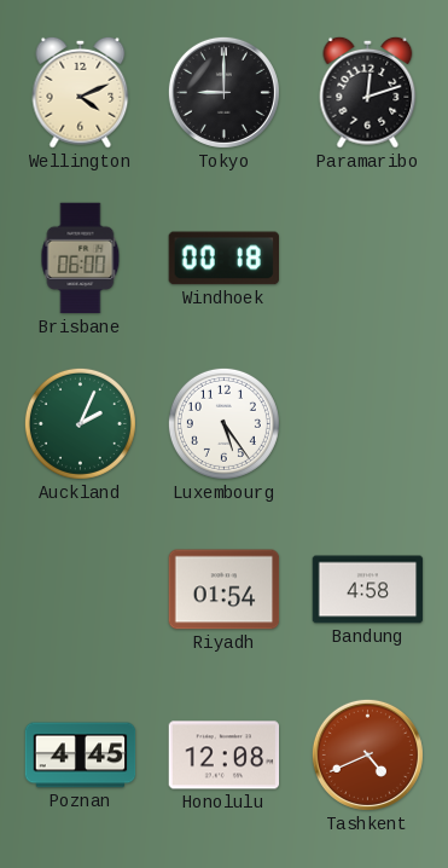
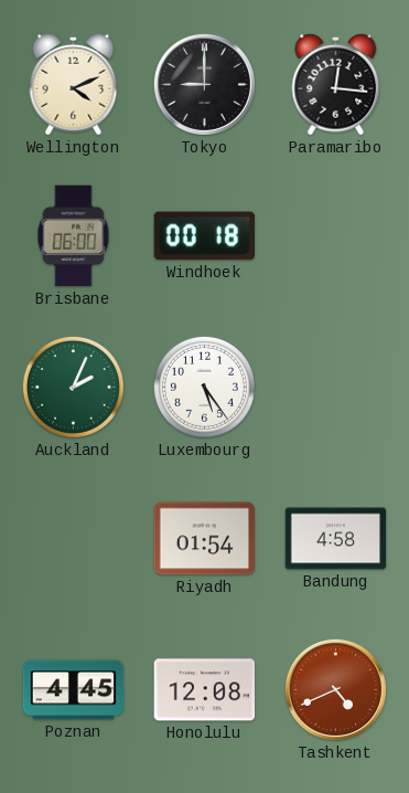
Paramaribo: 12:12 -> 12:16
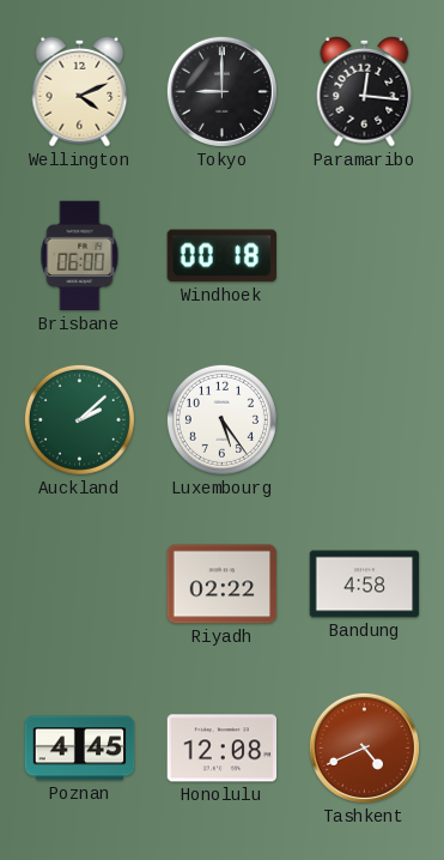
Auckland: 2:04 -> 2:08
Riyadh: 01:54 -> 02:22
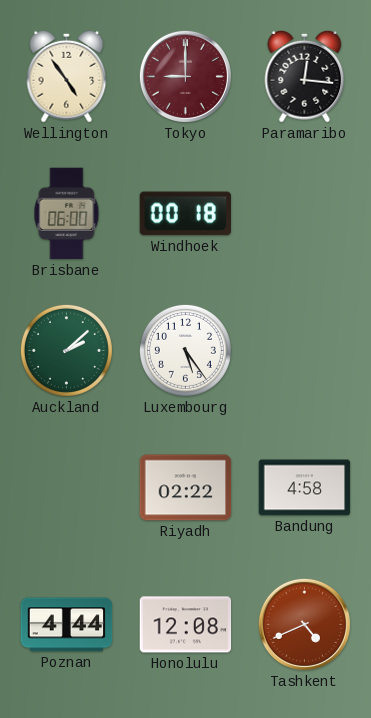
Wellington: 4:11 -> 4:54
Tokyo dial: black -> burgundy
Poznan: 4:45 -> 4:44
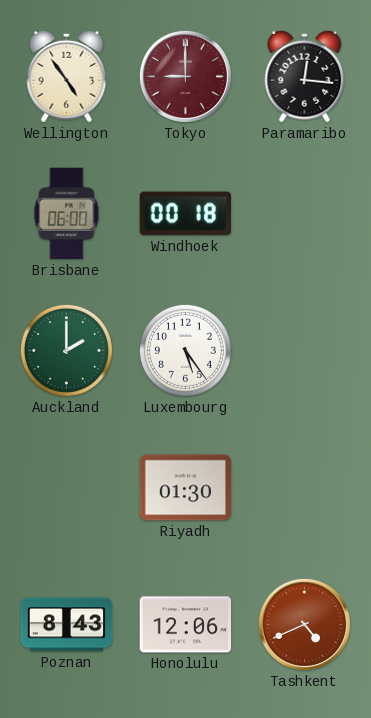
Auckland: 2:08 -> 2:00
Riyadh: 02:22 -> 01:30
Bandung: 4:58 -> none
Poznan: 4:44 -> 8:43
Honolulu: 12:08 -> 12:06
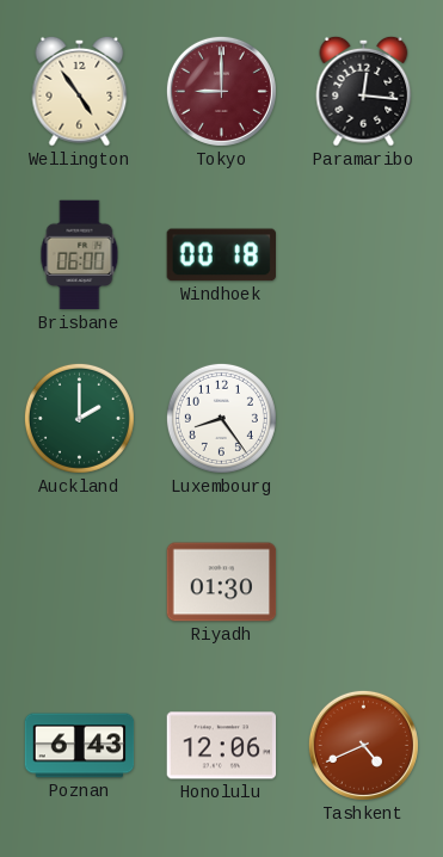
Luxembourg: 5:24 -> 8:24
Poznan: 8:43 -> 6:43
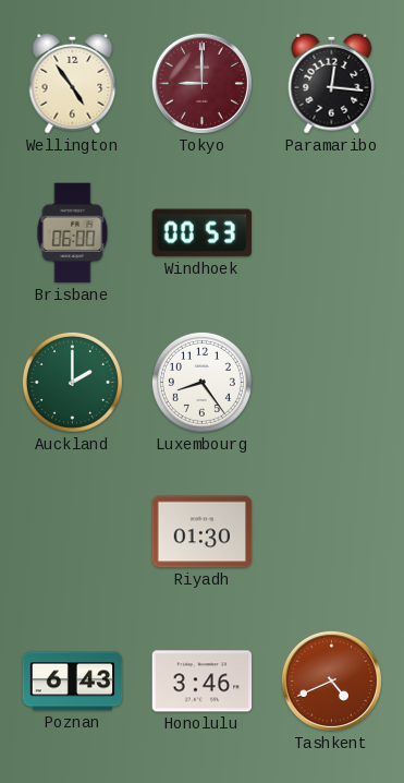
Windhoek: 00:18 -> 00:53
Honolulu: 12:06 -> 3:46
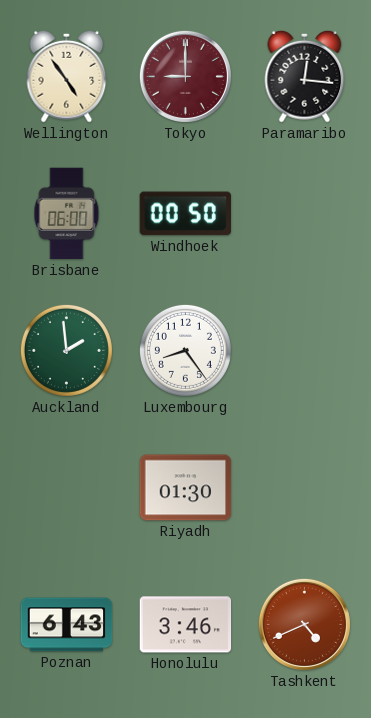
Windhoek: 00:53 -> 00:50
Auckland: 2:00 -> 1:59
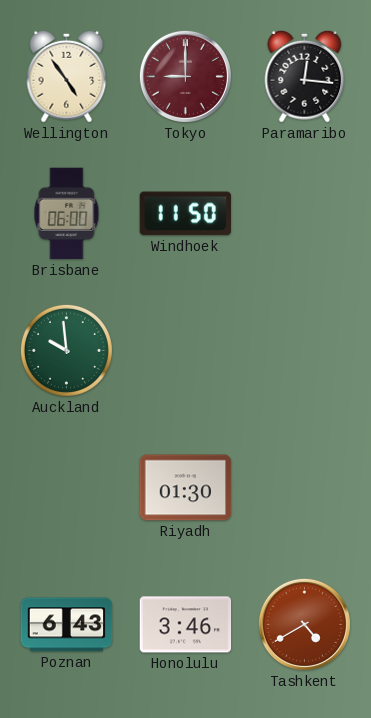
Windhoek: 00:50 -> 11:50
Auckland: 1:59 -> 9:59
Luxembourg: 8:24 -> none
Tashkent: 4:41 -> 4:40
